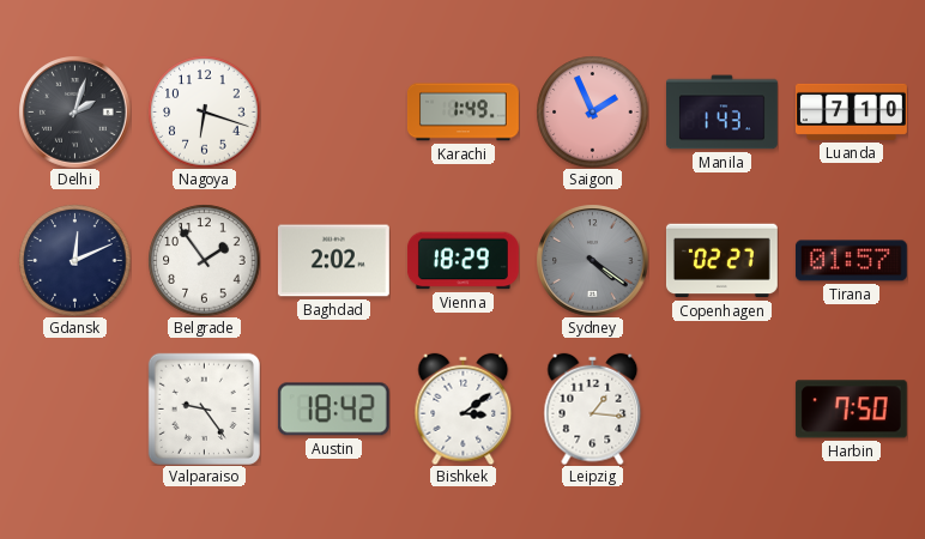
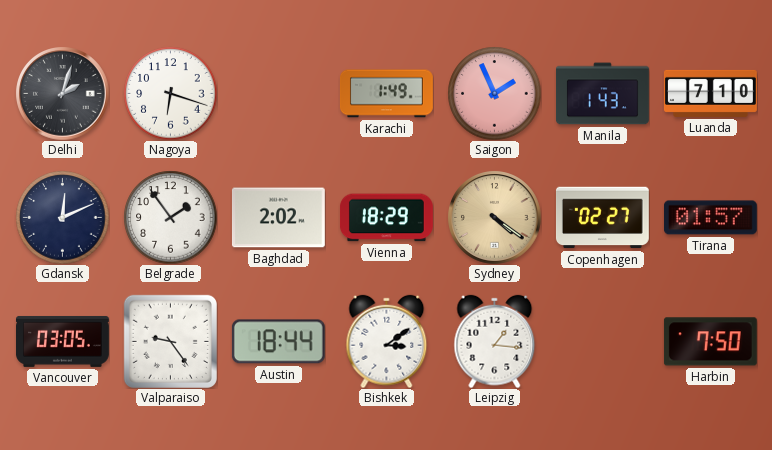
Sydney dial: grey -> champagne
Vancouver: none -> 03:05
Austin: 18:42 -> 18:44
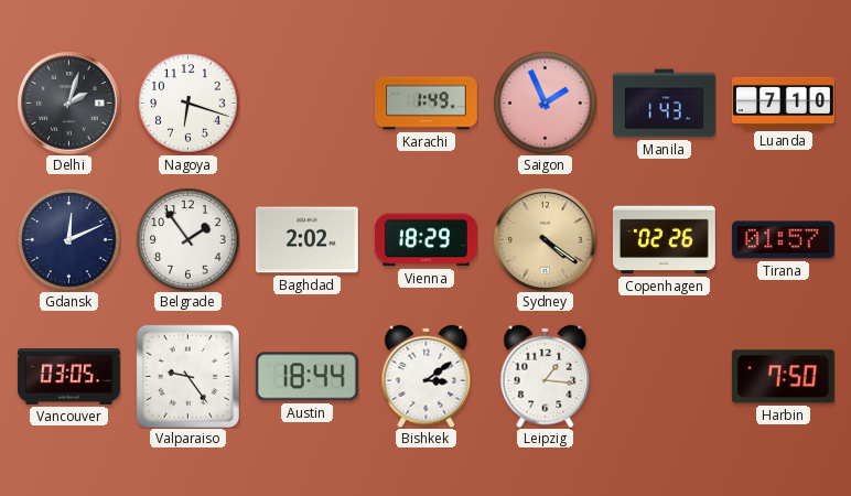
Copenhagen: 02:27 -> 02:26
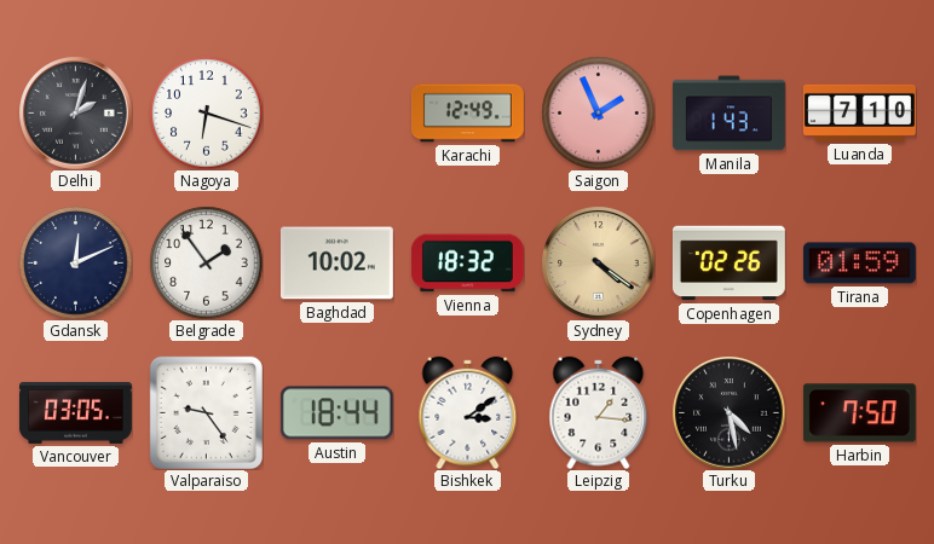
Karachi: 1:49 -> 12:49
Baghdad: 2:02 -> 10:02
Vienna: 18:29 -> 18:32
Tirana: 01:57 -> 01:59
Turku: none -> 4:28
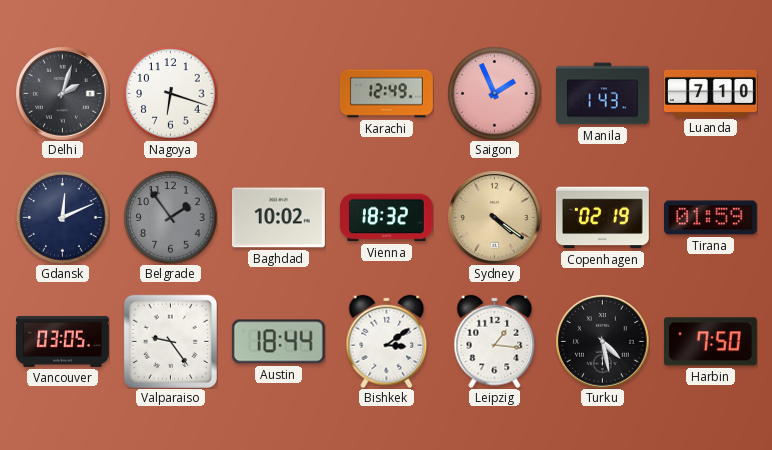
Belgrade dial: white -> grey
Copenhagen: 02:26 -> 02:19
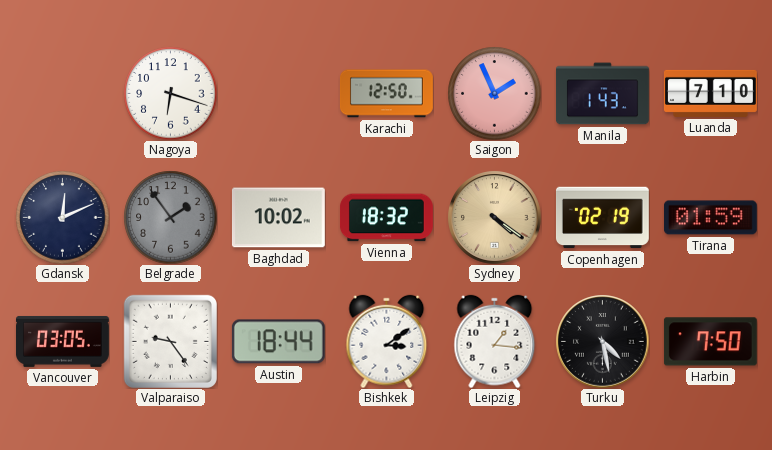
Delhi: 2:03 -> none
Karachi: 12:49 -> 12:50
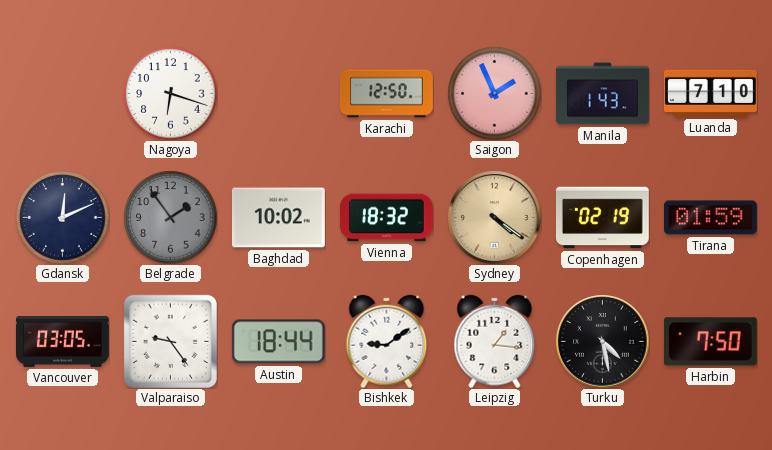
Bishkek: 3:09 -> 9:09
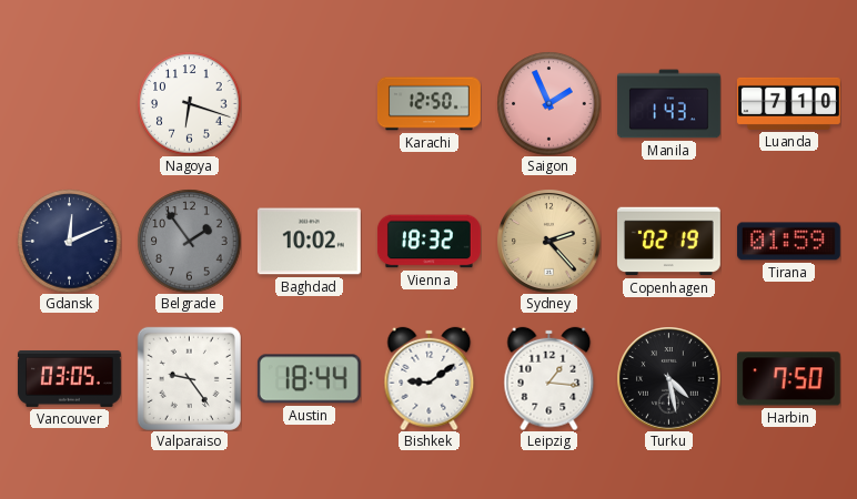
Sydney: 4:21 -> 2:23
